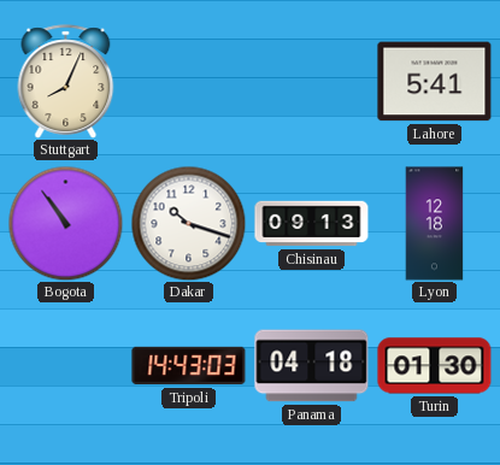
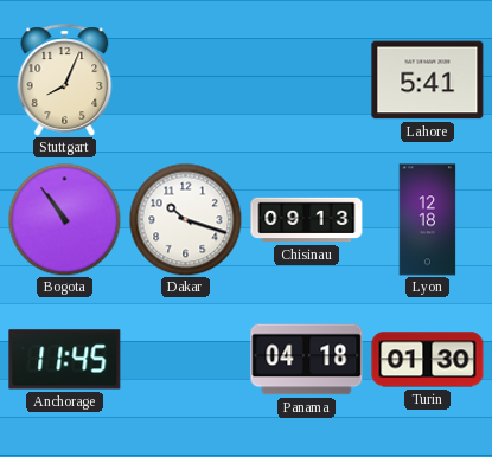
Anchorage: none -> 11:45
Tripoli: 14:43 -> none
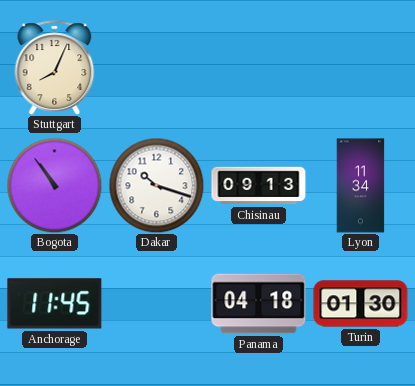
Lahore: 5:41 -> none
Lyon: 12:18 -> 11:34
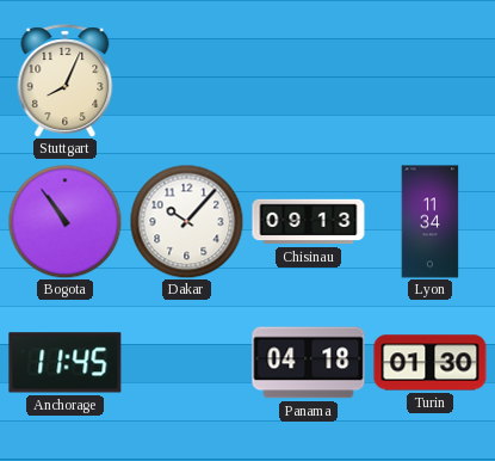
Dakar: 10:18 -> 10:07
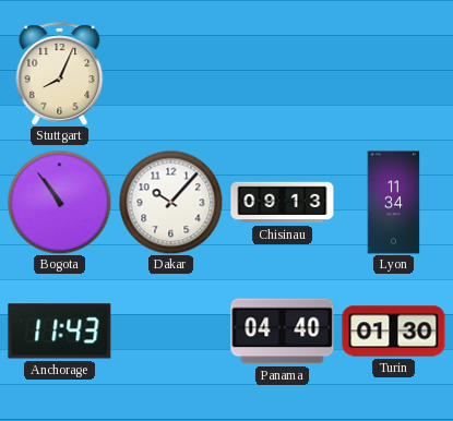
Anchorage: 11:45 -> 11:43
Panama: 04:18 -> 04:40
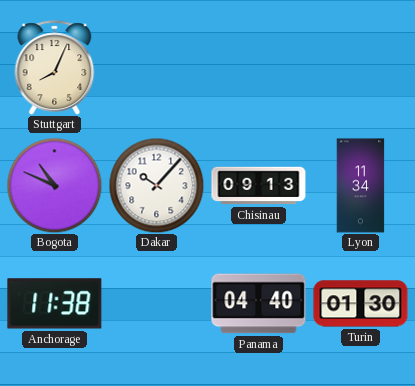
Bogota: 10:54 -> 10:49
Anchorage: 11:43 -> 11:38
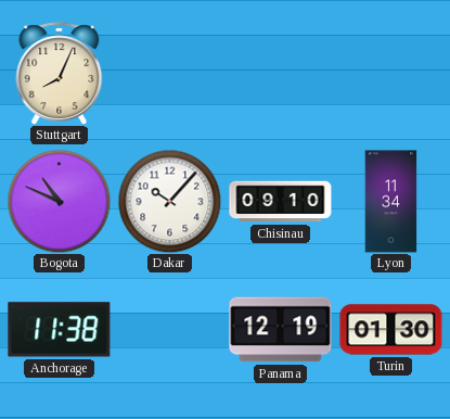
Chisinau: 09:13 -> 09:10
Panama: 04:40 -> 12:19
